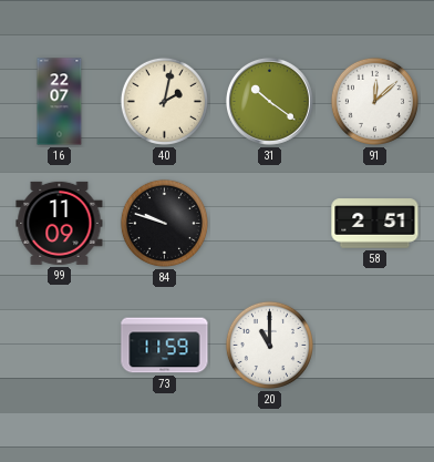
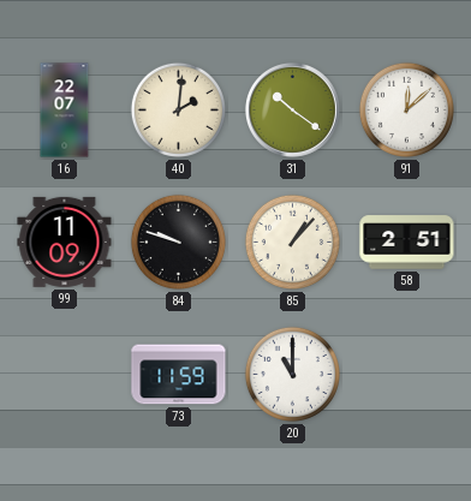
40: 2:02 -> 2:01
85: none -> 1:07
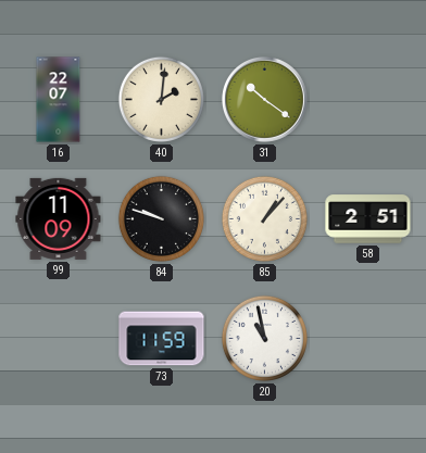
91: 12:08 -> none
20: 11:00 -> 10:58
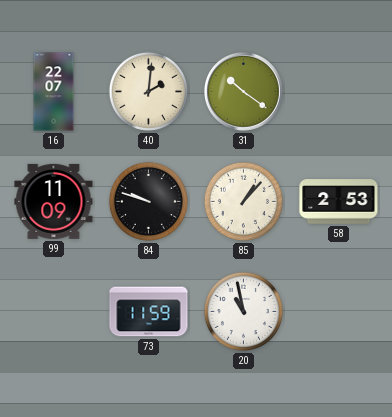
58: 2:51 -> 2:53
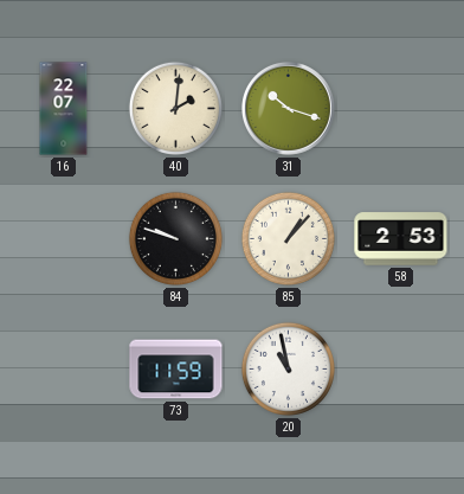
31: 10:21 -> 10:18
99: 11:09 -> none
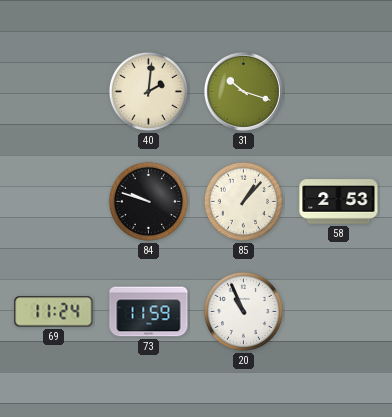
16: 22:07 -> none
69: none -> 11:24
20: 10:58 -> 10:56
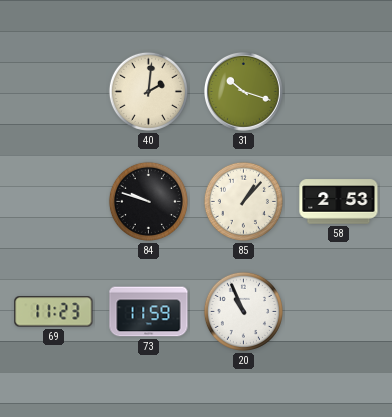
69: 11:24 -> 11:23
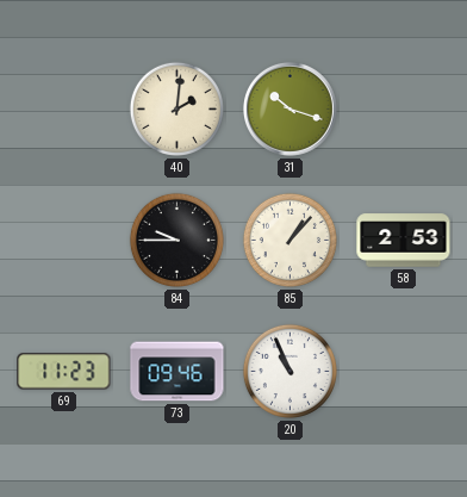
84: 9:48 -> 9:45
73: 11:59 -> 09:46
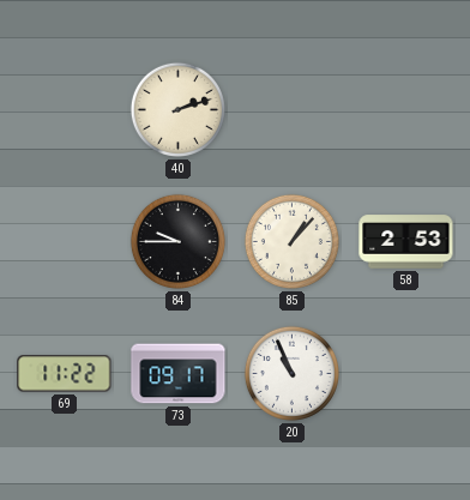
40: 2:01 -> 2:12
31: 10:18 -> none
69: 11:23 -> 11:22
73: 09:46 -> 09:17
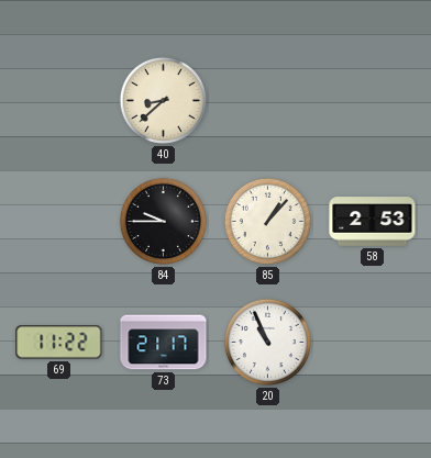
40: 2:12 -> 8:38
73: 09:17 -> 21:17
